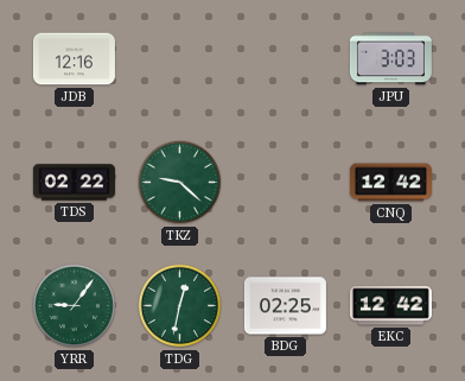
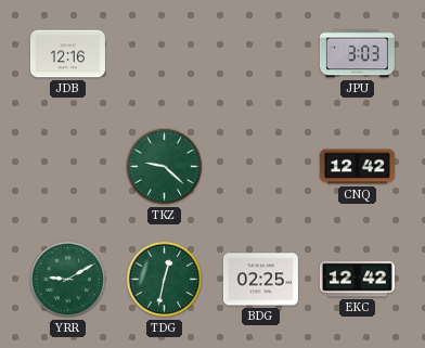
TDS: 02:22 -> none
YRR: 9:06 -> 9:10
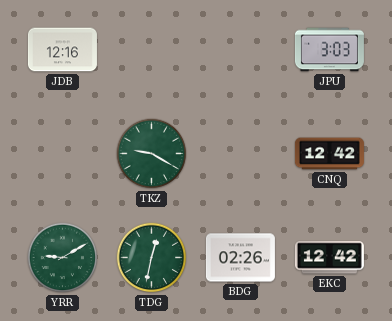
TKZ: 9:22 -> 9:20
BDG: 02:25 -> 02:26
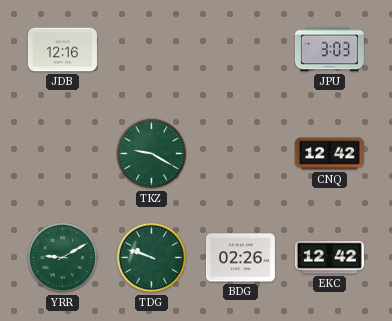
TDG: 12:32 -> 9:48
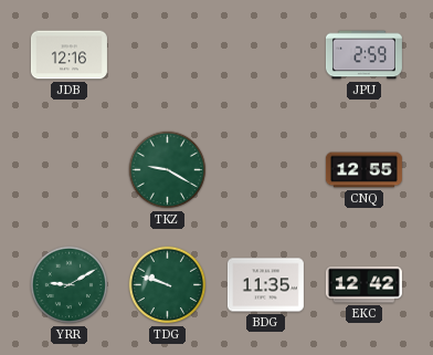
JPU: 3:03 -> 2:59
CNQ: 12:42 -> 12:55
BDG: 02:26 -> 11:35
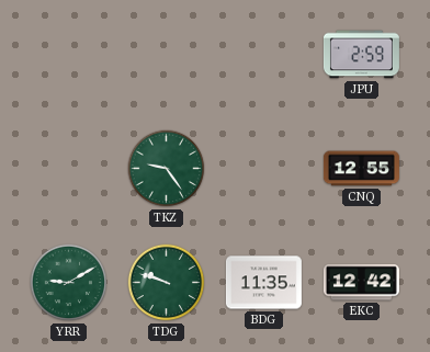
JDB: 12:16 -> none
TKZ: 9:20 -> 9:24
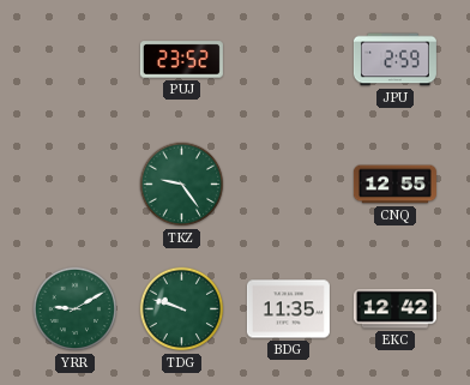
PUJ: none -> 23:52
